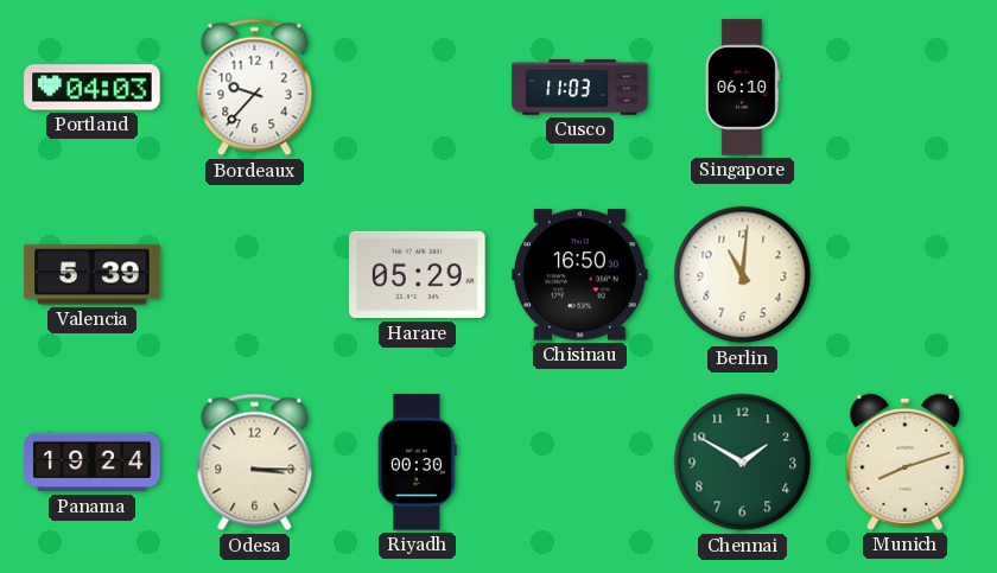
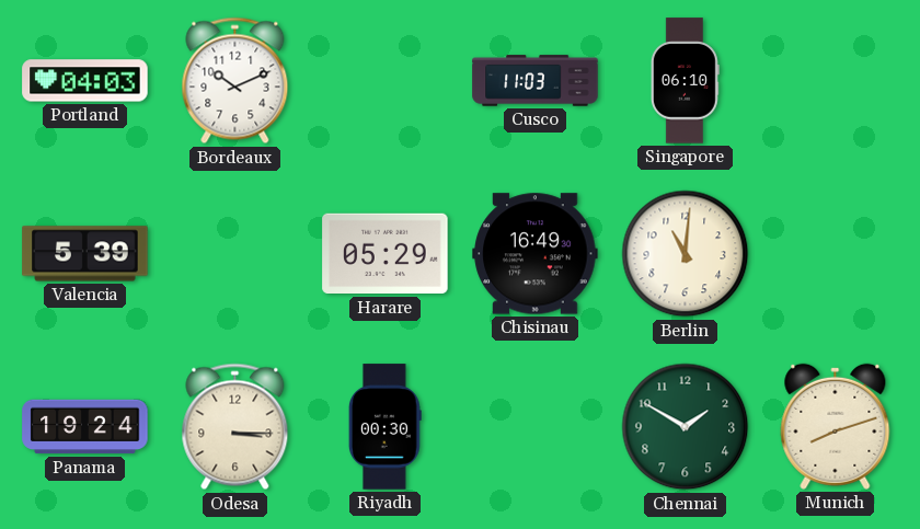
Bordeaux: 9:37 -> 10:11
Chisinau: 16:50 -> 16:49
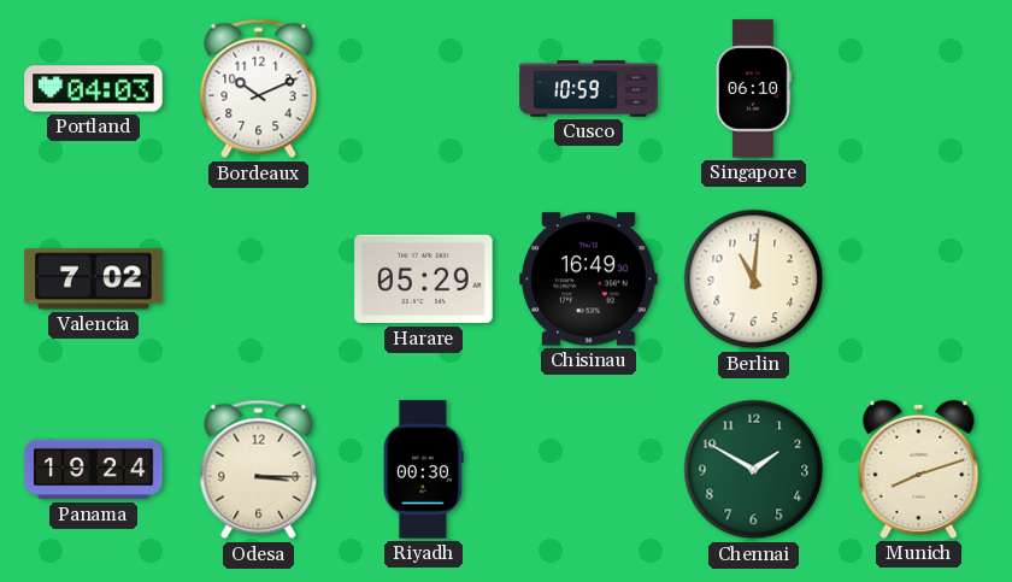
Cusco: 11:03 -> 10:59
Valencia: 5:39 -> 7:02
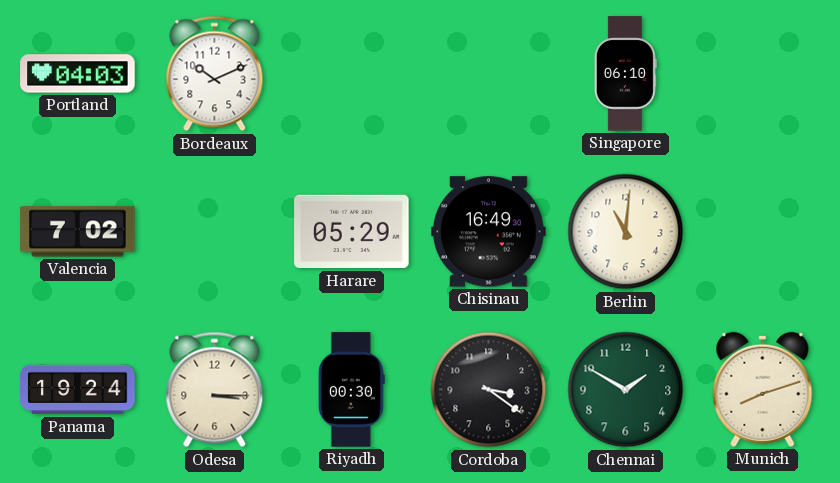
Cusco: 10:59 -> none
Cordoba: none -> 3:21
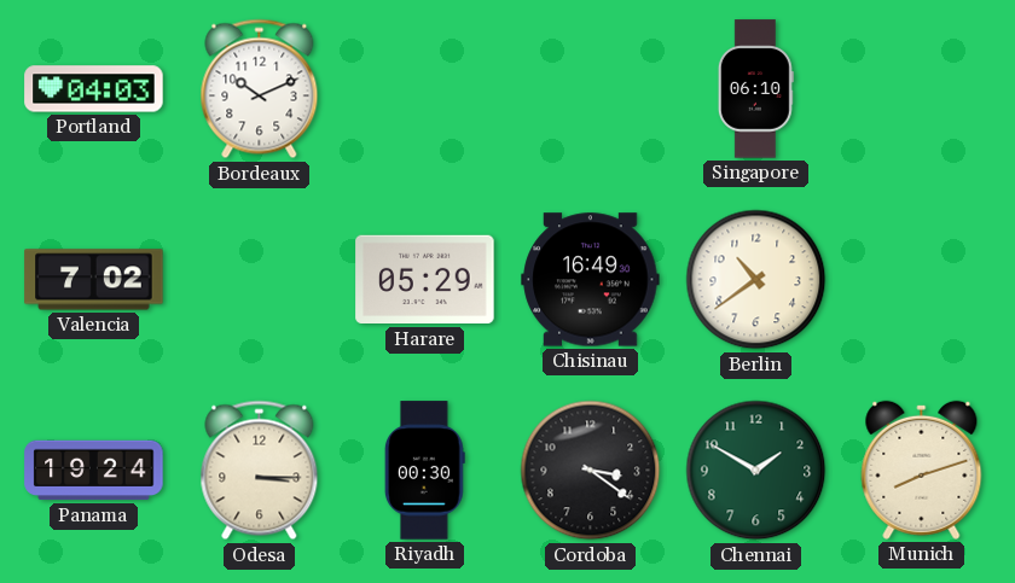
Berlin: 11:01 -> 10:39
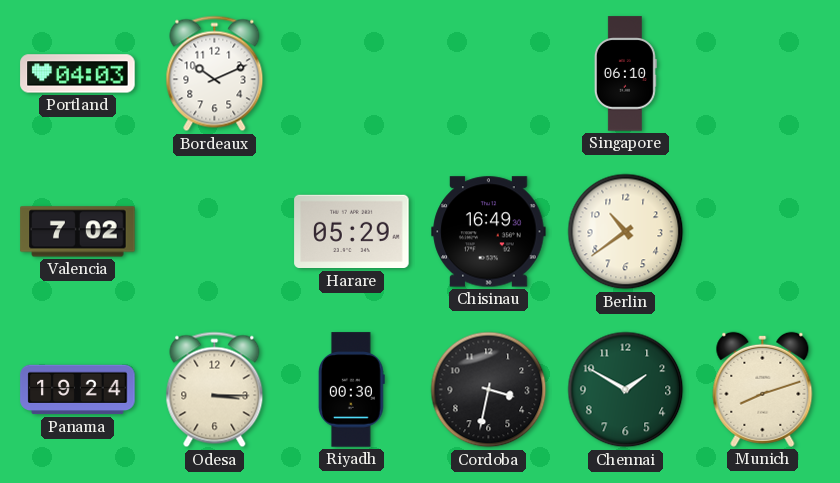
Cordoba: 3:21 -> 3:32
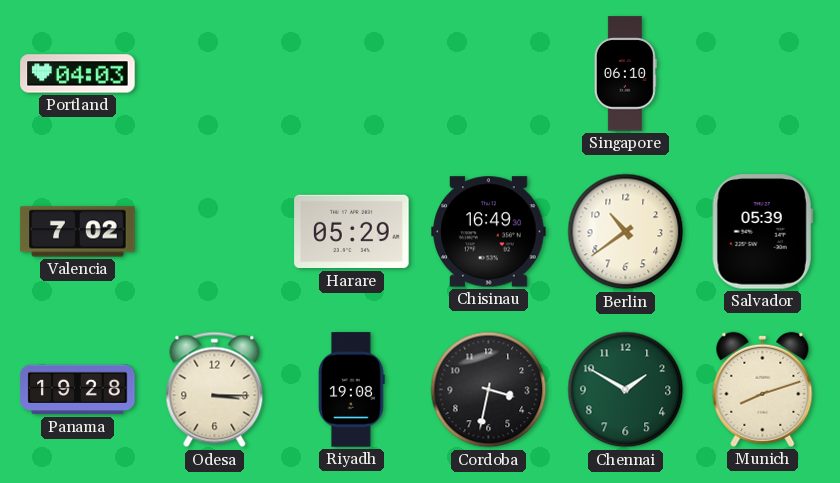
Bordeaux: 10:11 -> none
Salvador: none -> 05:39
Panama: 19:24 -> 19:28
Riyadh: 00:30 -> 19:08
